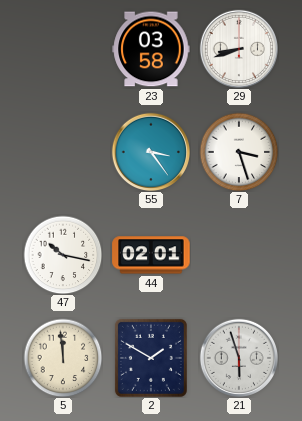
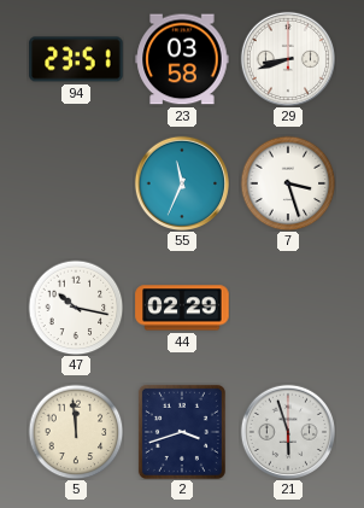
94: none -> 23:51
55: 3:24 -> 11:34
44: 02:01 -> 02:29
2: 1:50 -> 3:42
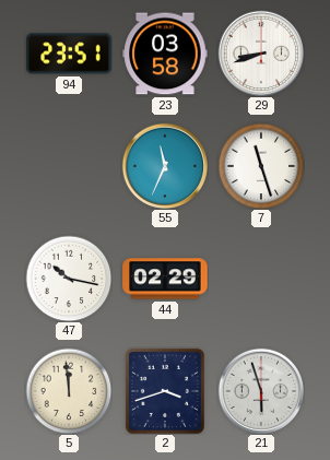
7: 3:27 -> 11:27
